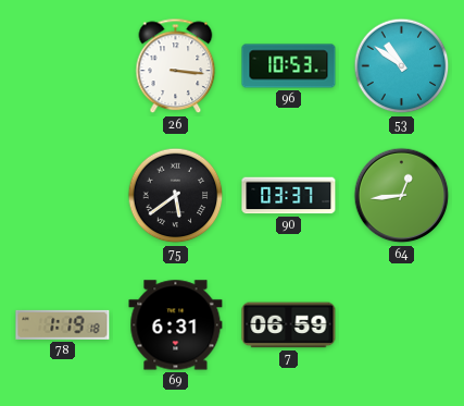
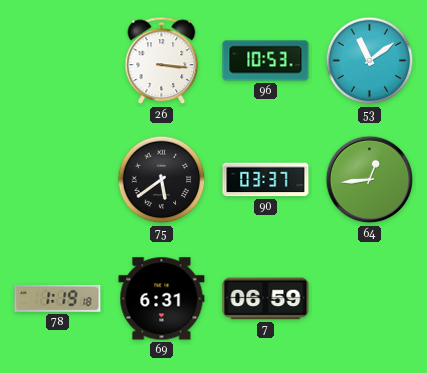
53: 10:51 -> 11:09
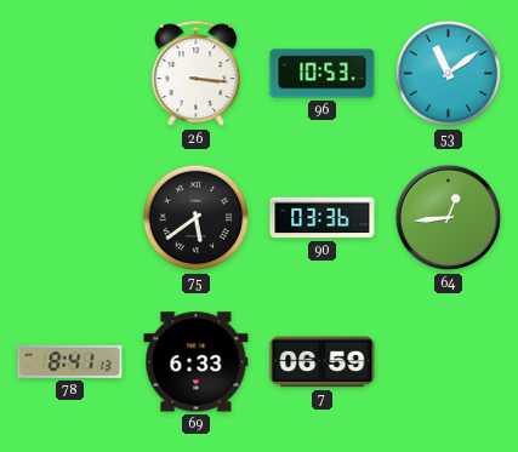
90: 03:37 -> 03:36
78: 1:19 -> 8:41
69: 6:31 -> 6:33
